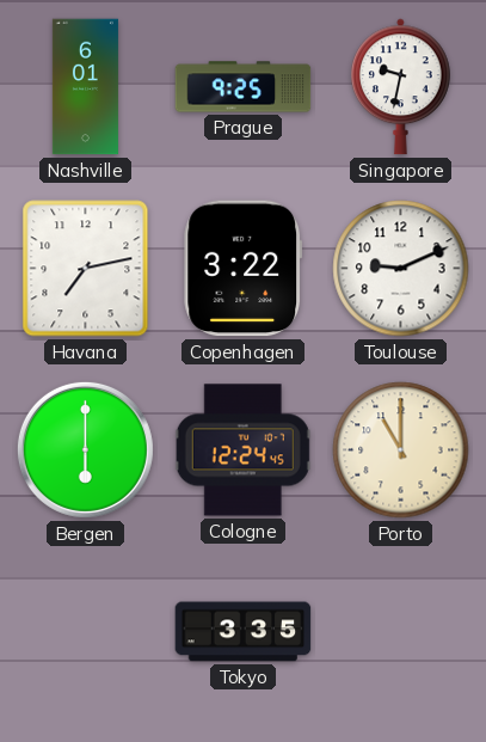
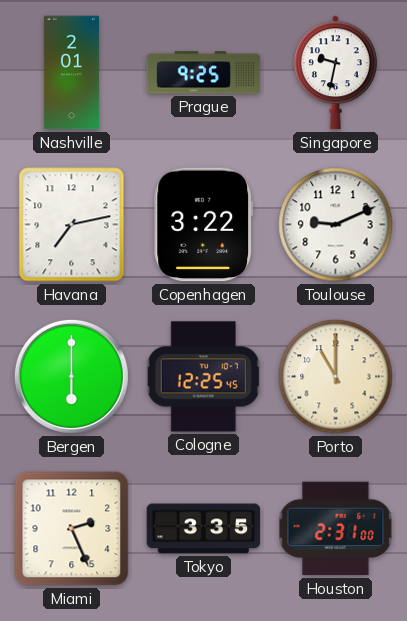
Nashville: 6:01 -> 2:01
Cologne: 12:24 -> 12:25
Miami: none -> 2:26
Houston: none -> 2:31
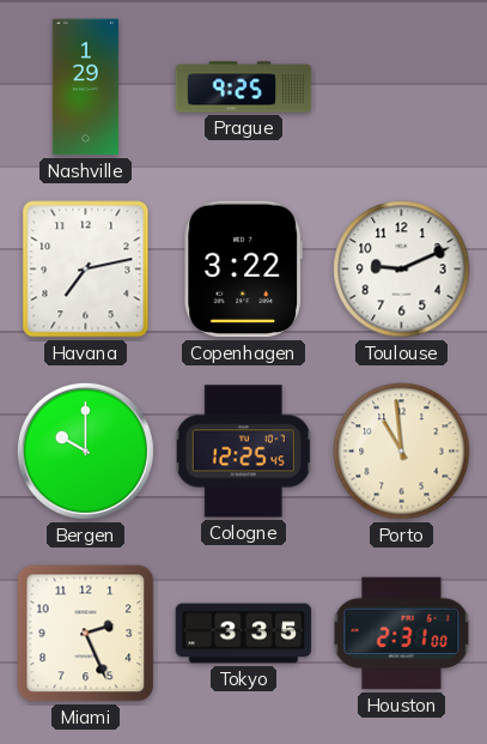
Nashville: 2:01 -> 1:29
Singapore: 9:32 -> none
Bergen: 6:00 -> 10:00
Porto: 11:00 -> 10:59
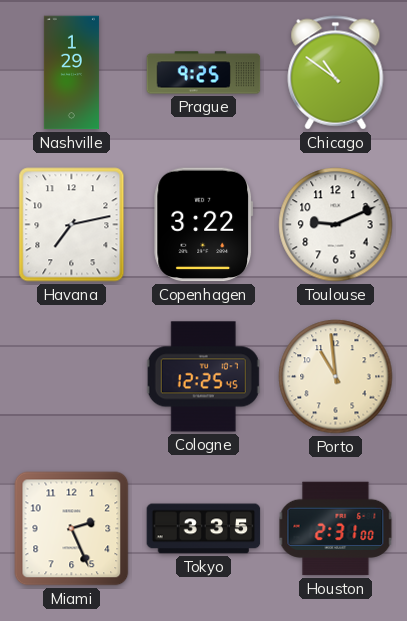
Chicago: none -> 10:51
Bergen: 10:00 -> none
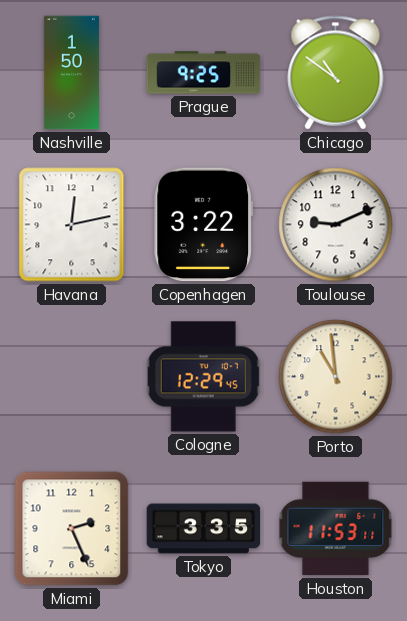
Nashville: 1:29 -> 1:50
Havana: 7:13 -> 12:13
Cologne: 12:25 -> 12:29
Houston: 2:31 -> 11:53
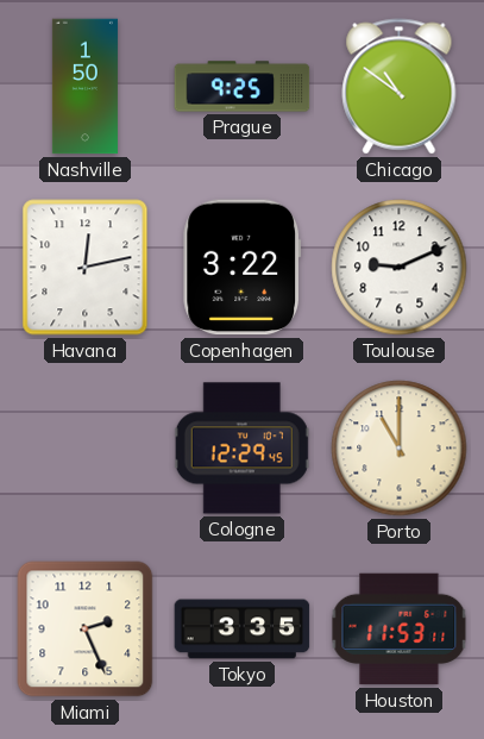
Porto: 10:59 -> 11:00
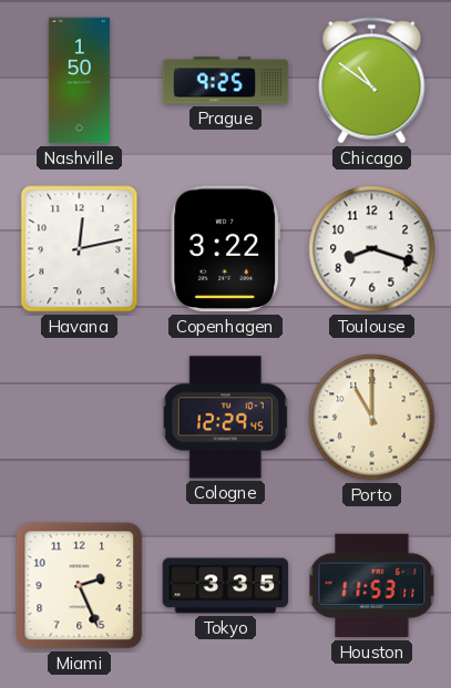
Toulouse: 9:11 -> 8:18
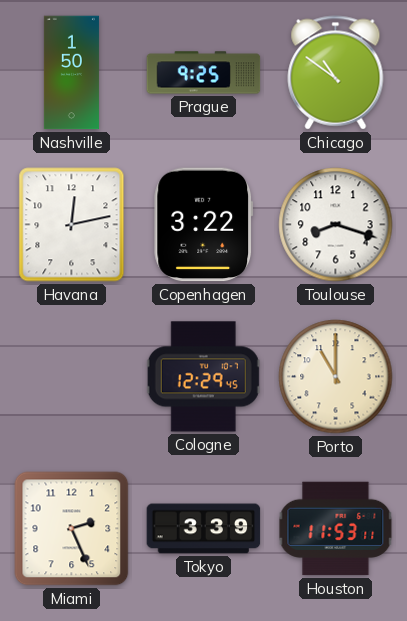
Tokyo: 3:35 -> 3:39
